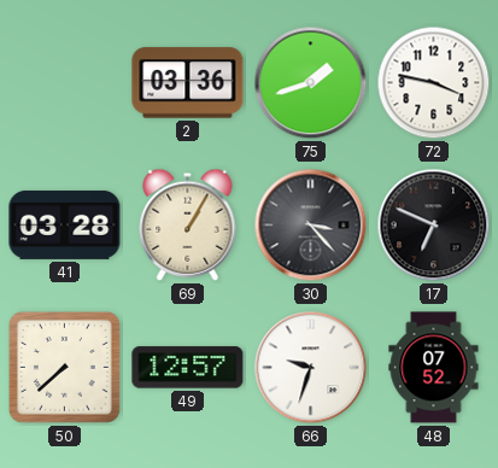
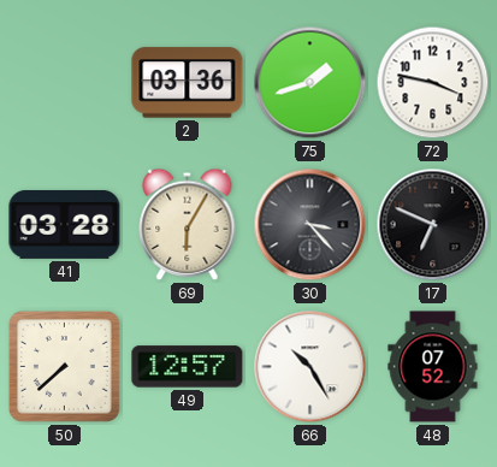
69: 1:05 -> 6:05
66: 9:33 -> 10:25
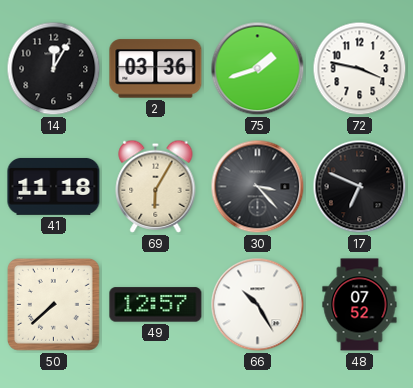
14: none -> 12:05
41: 03:28 -> 11:18
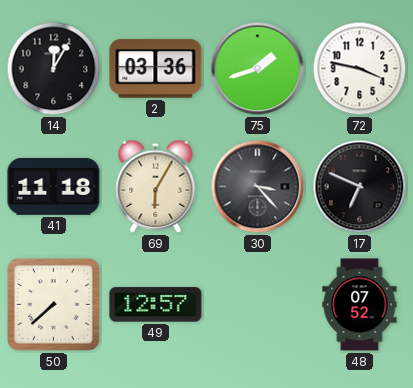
66: 10:25 -> none
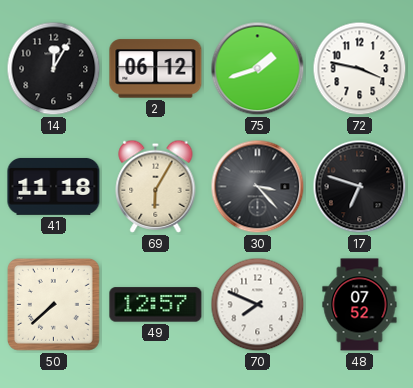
2: 03:36 -> 06:12
17: 6:49 -> 6:48
70: none -> 7:49
